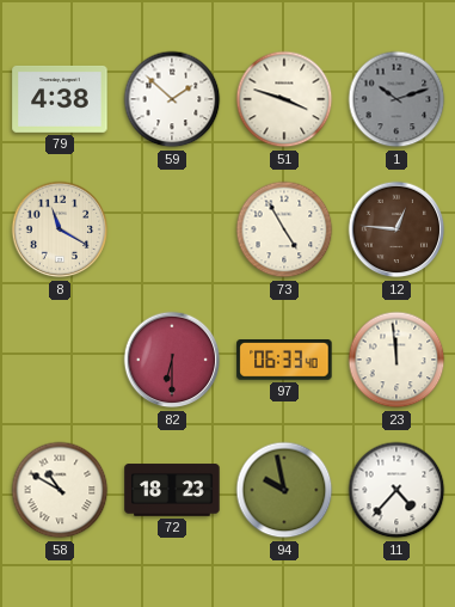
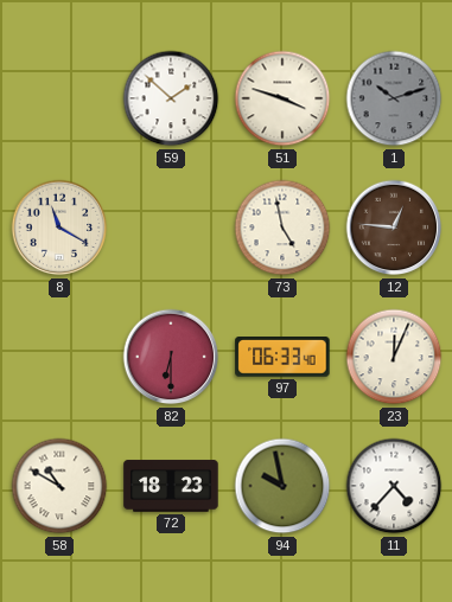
79: 4:38 -> none
73: 4:55 -> 4:58
23: 11:59 -> 12:04
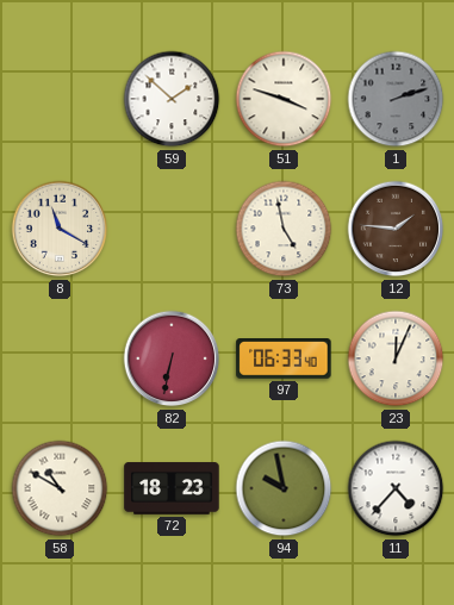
1: 10:12 -> 2:12
12: 12:46 -> 1:46
82: 6:30 -> 6:32
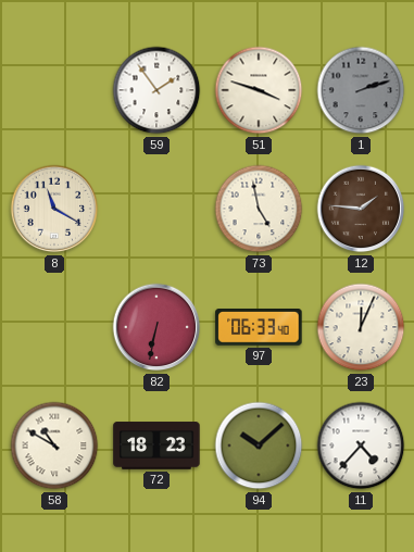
59: 1:52 -> 1:54
94: 9:58 -> 10:08
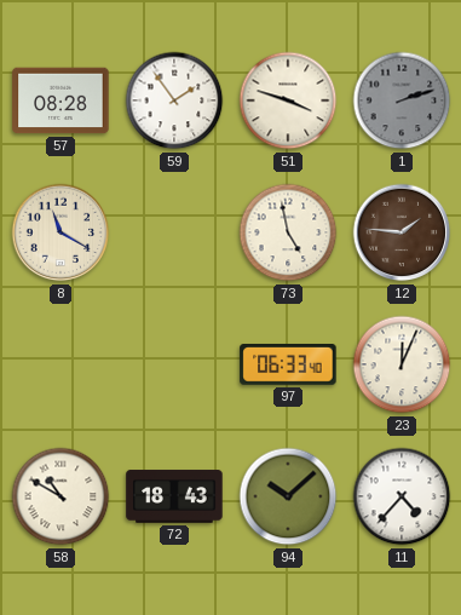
57: none -> 08:28
82: 6:32 -> none
72: 18:23 -> 18:43
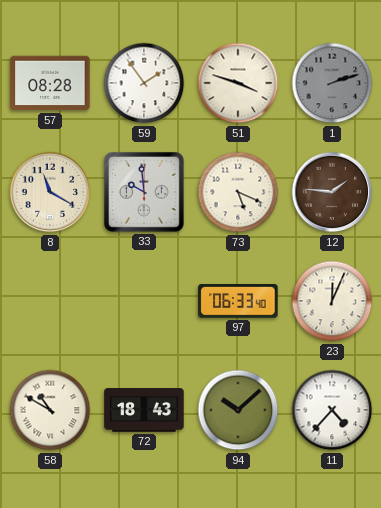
33: none -> 9:59
73: 4:58 -> 5:19
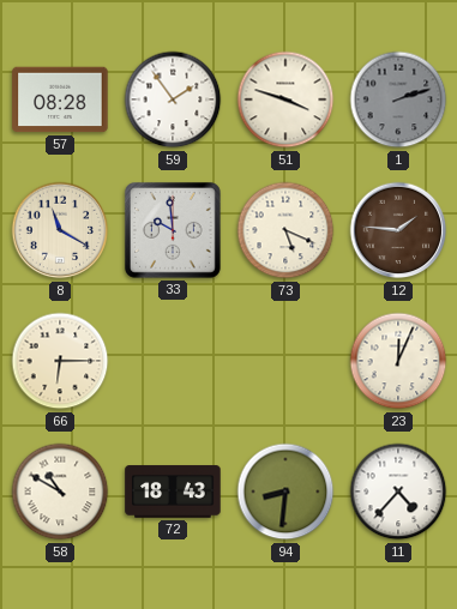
66: none -> 6:15
97: 06:33 -> none
94: 10:08 -> 8:31
